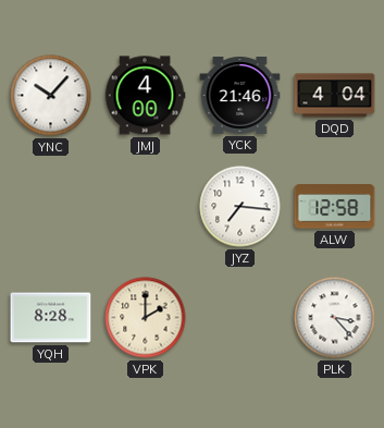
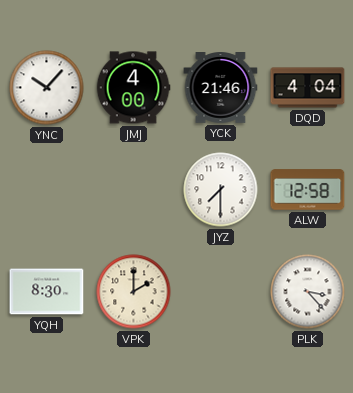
JYZ: 7:16 -> 7:30
YQH: 8:28 -> 8:30
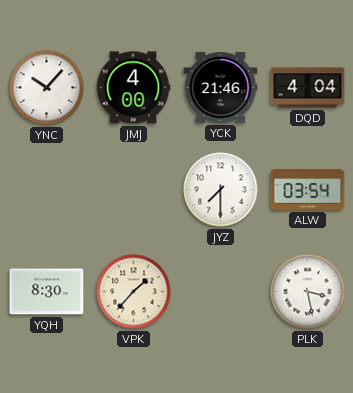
ALW: 12:58 -> 03:54
VPK: 2:00 -> 1:37
PLK: 3:23 -> 3:28
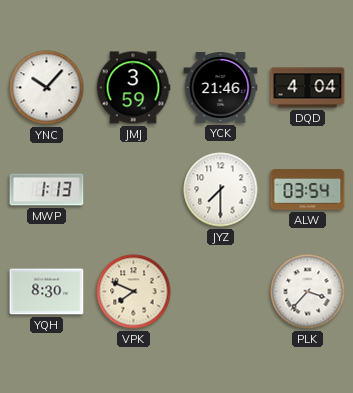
JMJ: 4:00 -> 3:59
MWP: none -> 1:13
VPK: 1:37 -> 7:49
PLK: 3:28 -> 3:37
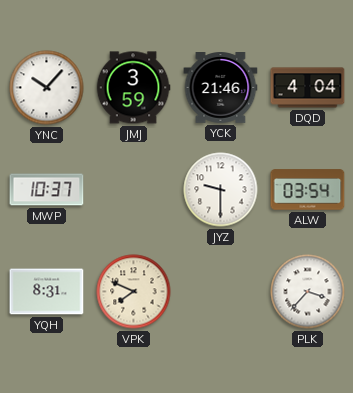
MWP: 1:13 -> 10:37
JYZ: 7:30 -> 9:30
YQH: 8:30 -> 8:31
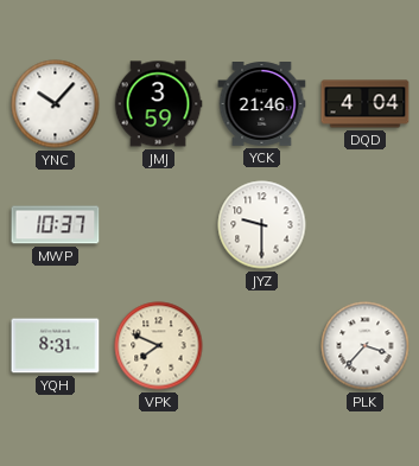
ALW: 03:54 -> none
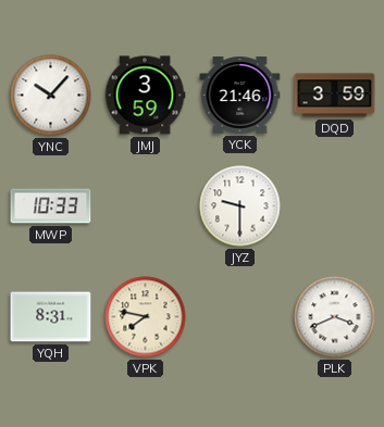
DQD: 4:04 -> 3:59
MWP: 10:37 -> 10:33
VPK: 7:49 -> 7:47
PLK: 3:37 -> 3:41
